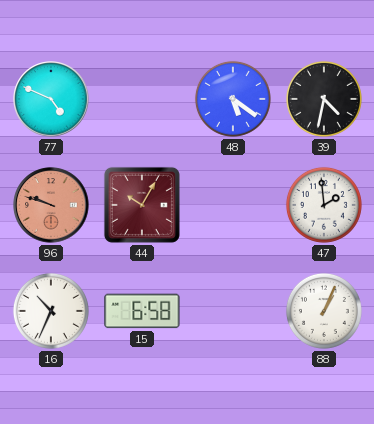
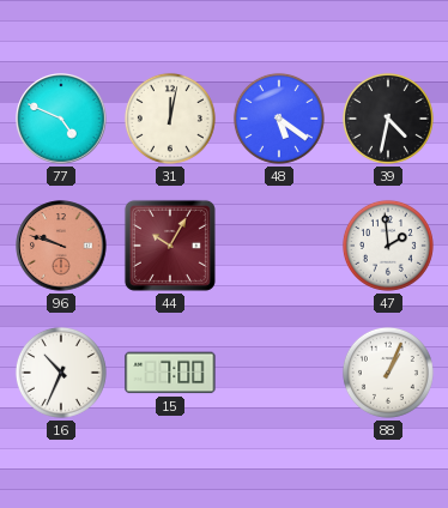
31: none -> 12:02
15: 6:58 -> 7:00
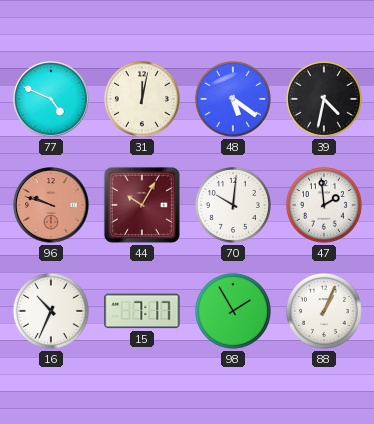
70: none -> 10:01
15: 7:00 -> 7:17
98: none -> 1:55
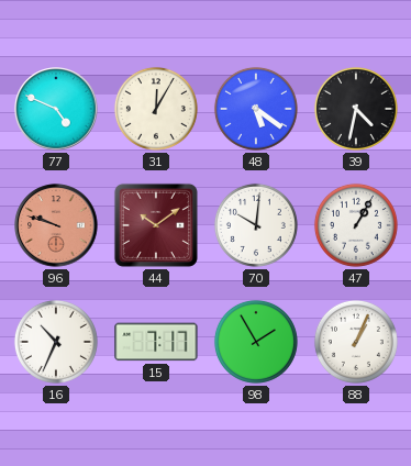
31: 12:02 -> 12:05
44: 10:05 -> 10:09
47: 1:59 -> 1:05
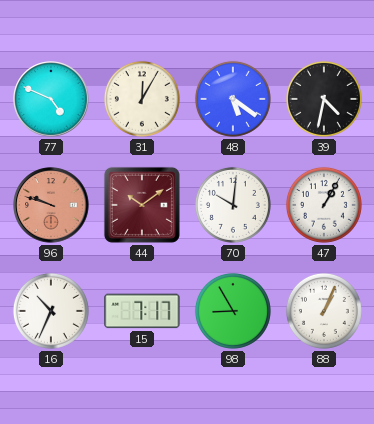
98: 1:55 -> 8:55
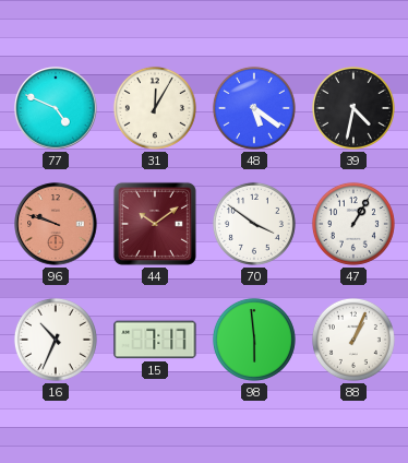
70: 10:01 -> 3:51
98: 8:55 -> 5:59
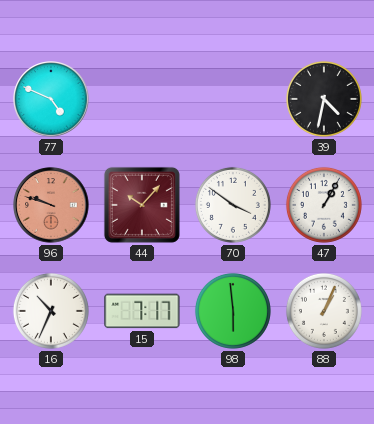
31: 12:05 -> none
48: 5:21 -> none
44: 10:09 -> 10:07
